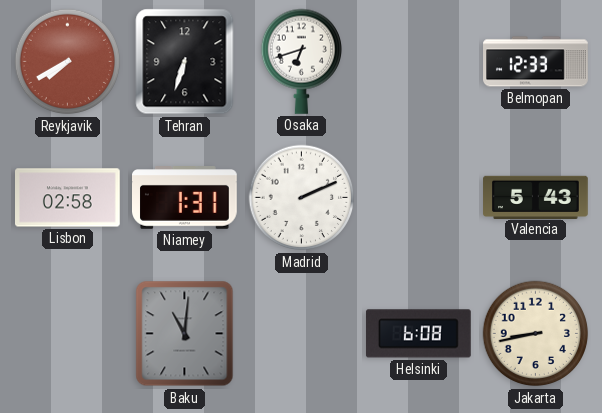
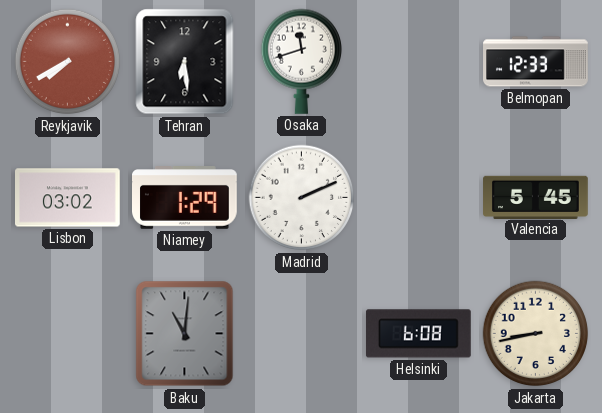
Tehran: 6:33 -> 6:29
Osaka: 6:42 -> 11:42
Lisbon: 02:58 -> 03:02
Niamey: 1:31 -> 1:29
Valencia: 5:43 -> 5:45
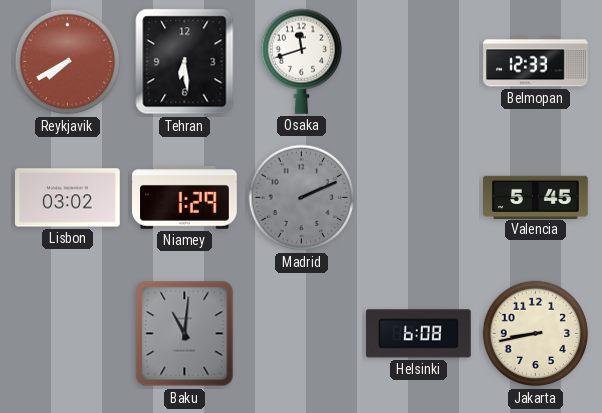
Madrid dial: white -> grey
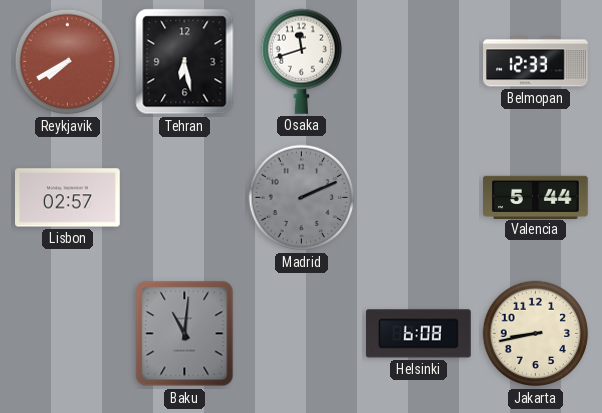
Tehran: 6:29 -> 6:28
Lisbon: 03:02 -> 02:57
Niamey: 1:29 -> none
Valencia: 5:45 -> 5:44
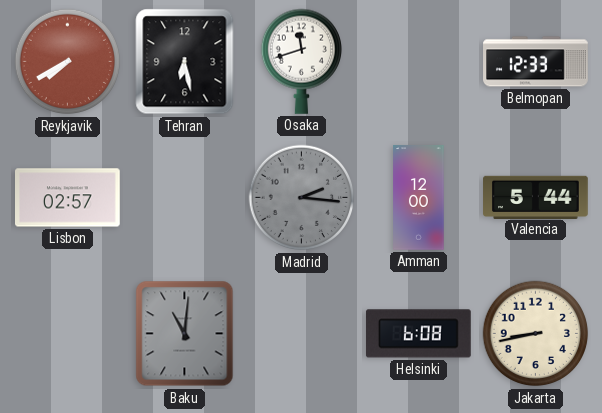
Madrid: 2:11 -> 2:16
Amman: none -> 12:00
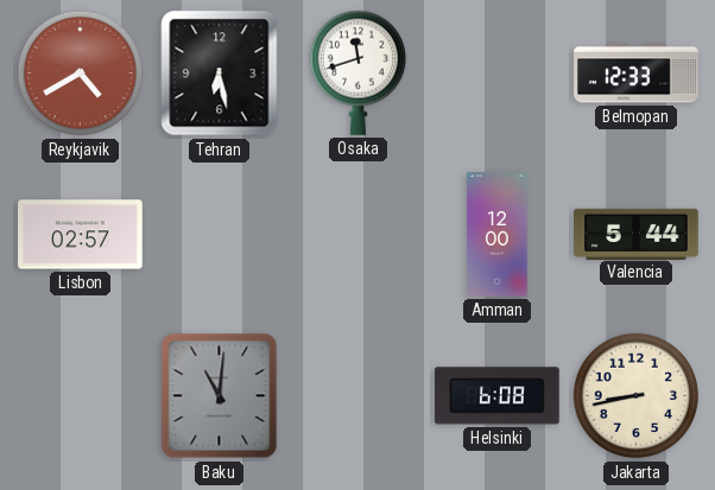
Reykjavik: 7:40 -> 4:40
Madrid: 2:16 -> none
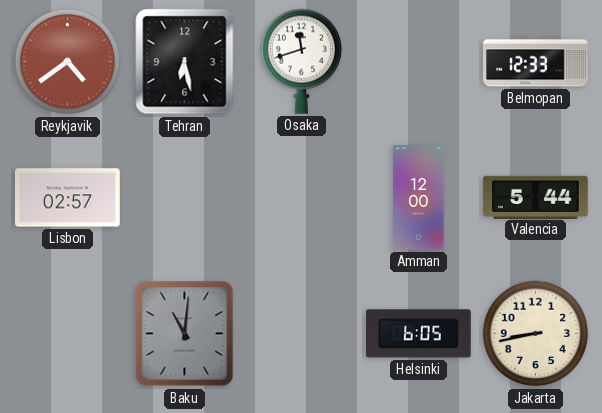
Reykjavik: 4:40 -> 4:39
Helsinki: 6:08 -> 6:05
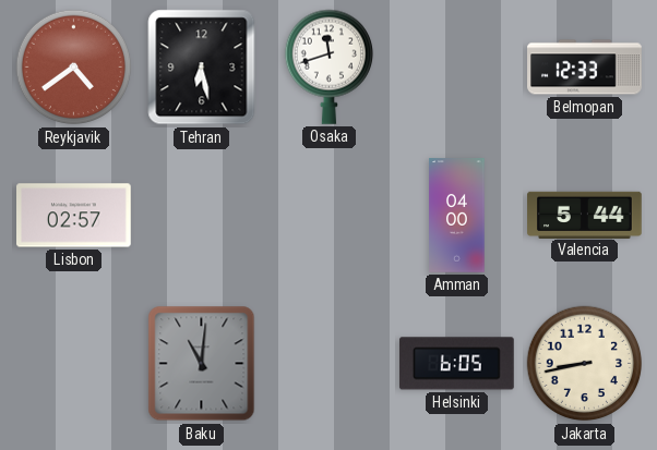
Amman: 12:00 -> 04:00
